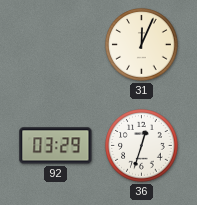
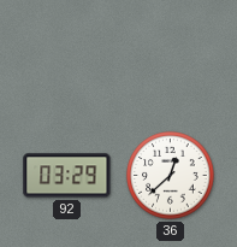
31: 12:04 -> none
36: 12:33 -> 12:38
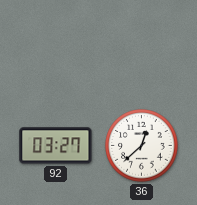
92: 03:29 -> 03:27
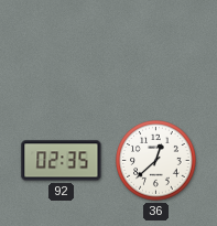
92: 03:27 -> 02:35
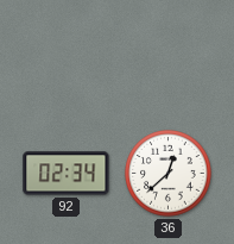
92: 02:35 -> 02:34
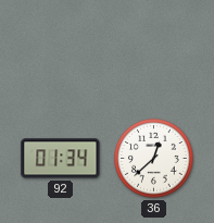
92: 02:34 -> 01:34
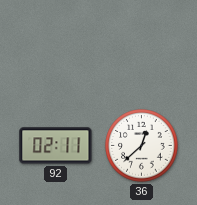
92: 01:34 -> 02:11
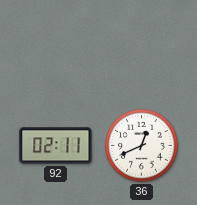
36: 12:38 -> 12:41
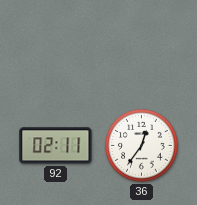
36: 12:41 -> 12:36
